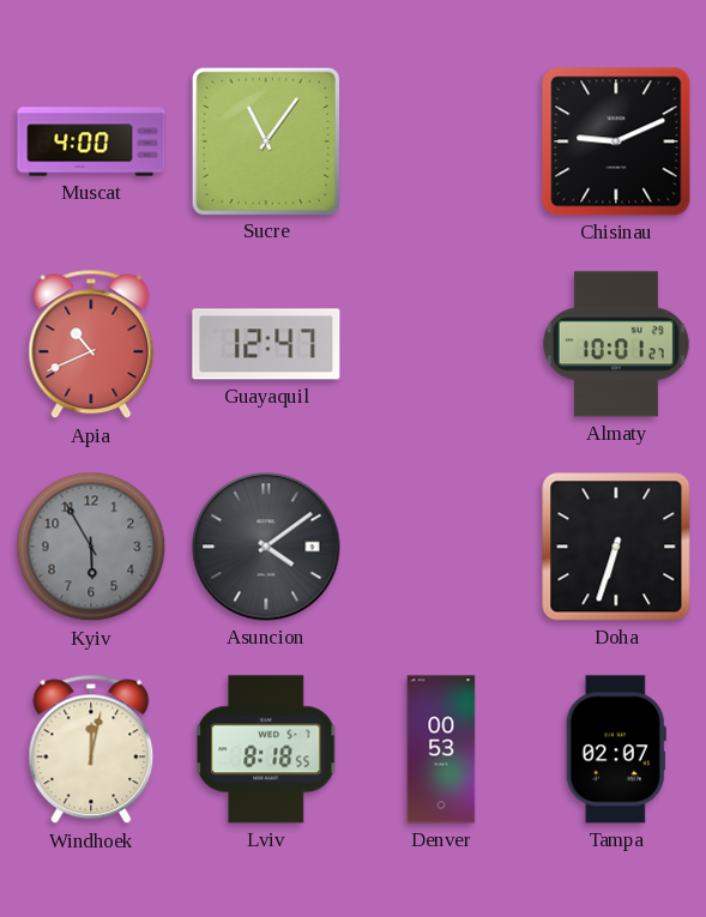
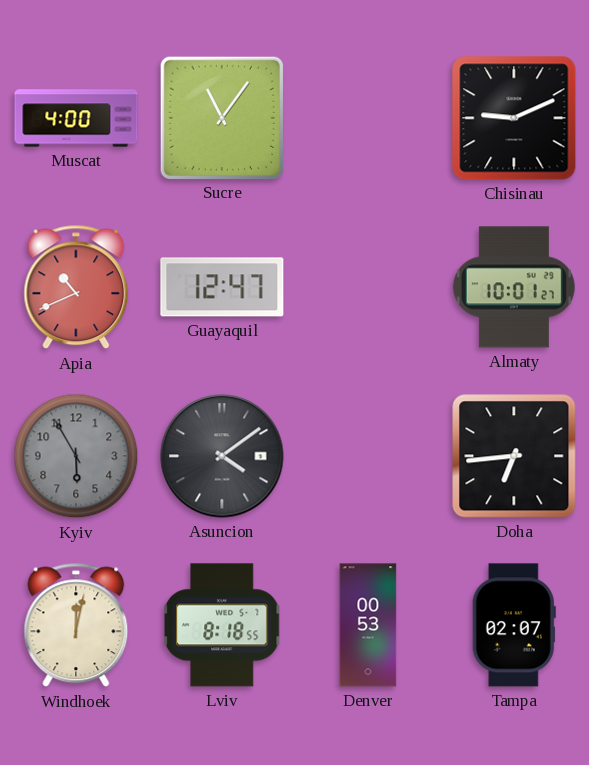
Doha: 6:33 -> 6:44
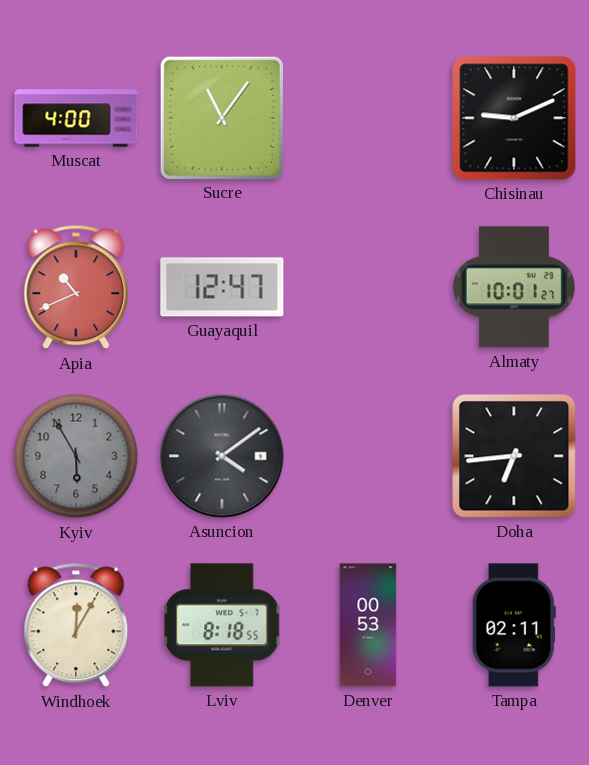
Windhoek: 12:02 -> 12:05
Tampa: 02:07 -> 02:11
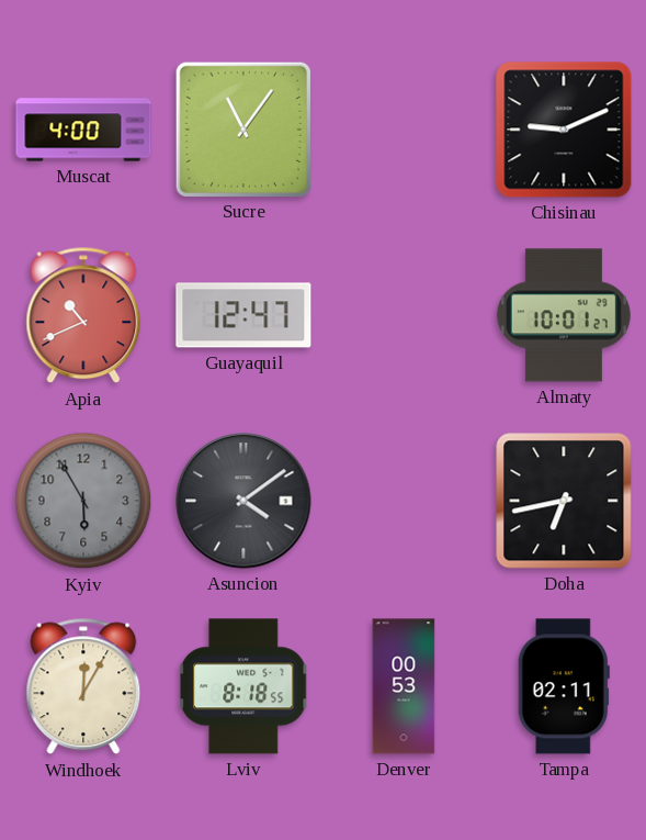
Doha: 6:44 -> 6:43
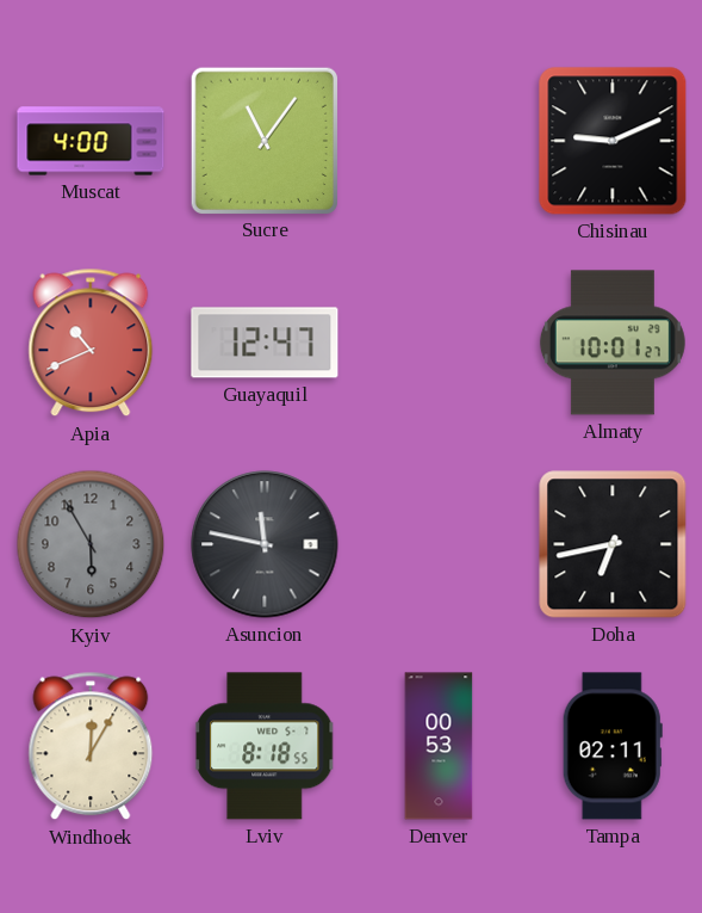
Asuncion: 4:09 -> 11:47
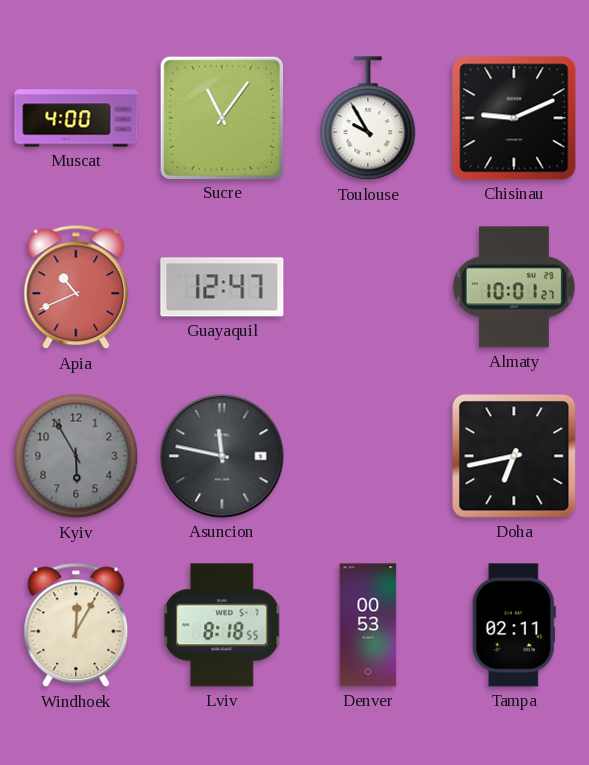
Toulouse: none -> 9:55
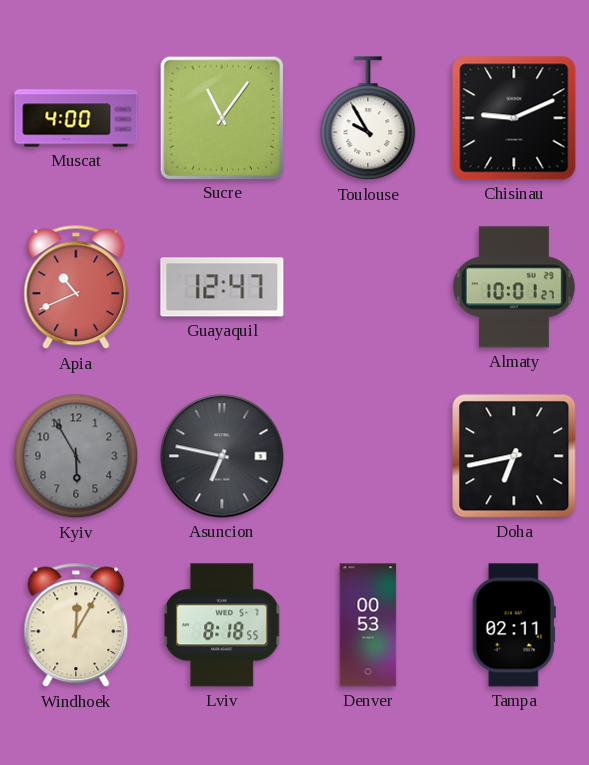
Asuncion: 11:47 -> 6:47
